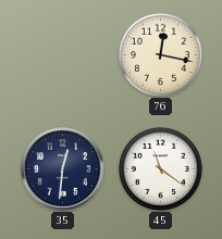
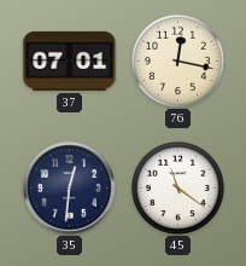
37: none -> 07:01
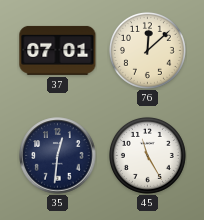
76: 12:17 -> 12:08
45: 11:21 -> 11:25
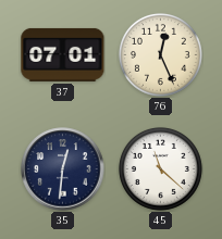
76: 12:08 -> 12:26
45: 11:25 -> 11:22
